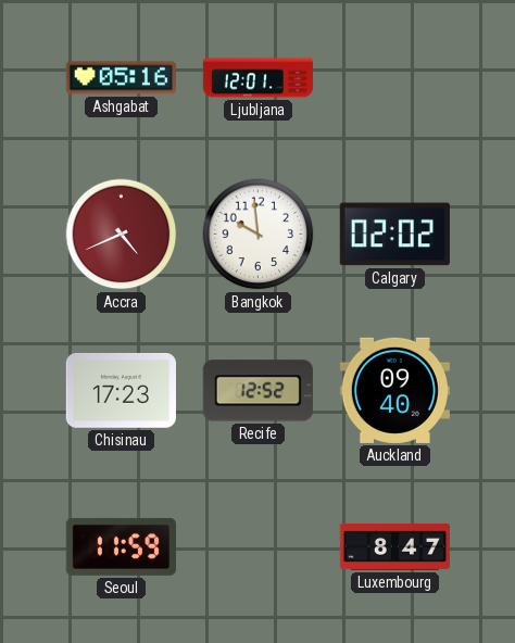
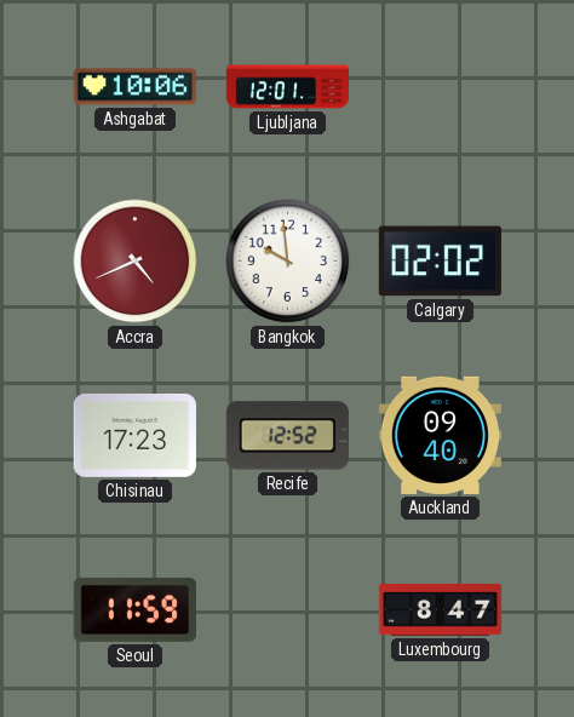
Ashgabat: 05:16 -> 10:06
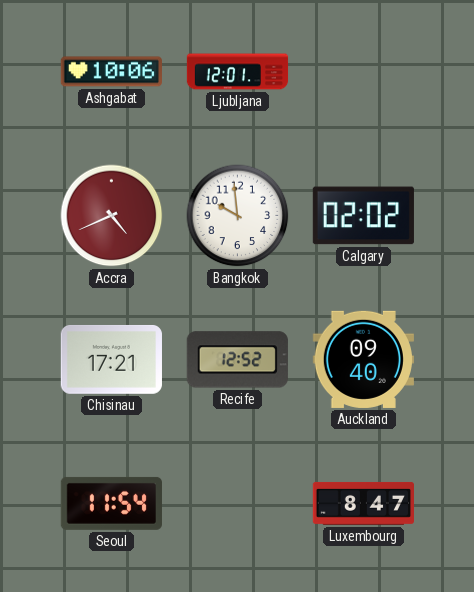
Chisinau: 17:23 -> 17:21
Seoul: 11:59 -> 11:54
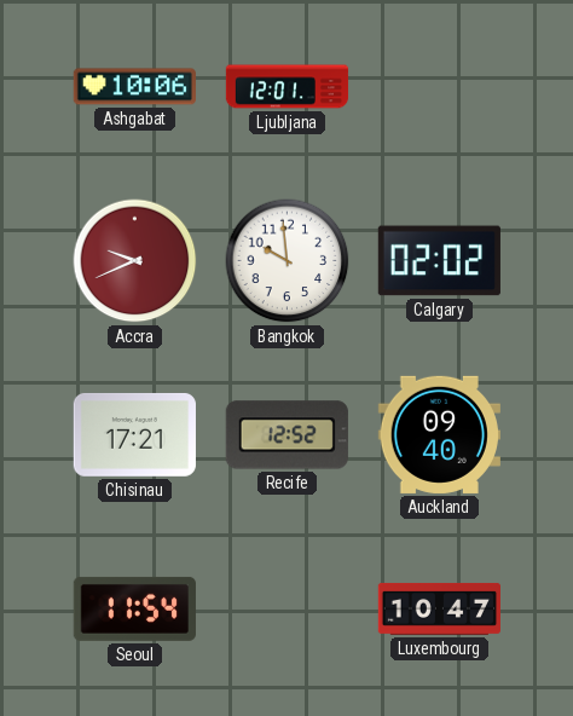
Accra: 4:41 -> 9:41
Luxembourg: 8:47 -> 10:47
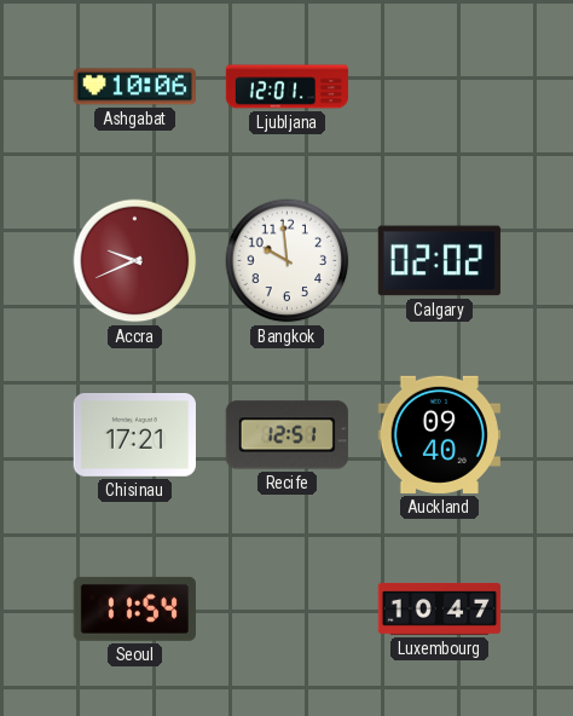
Recife: 12:52 -> 12:51
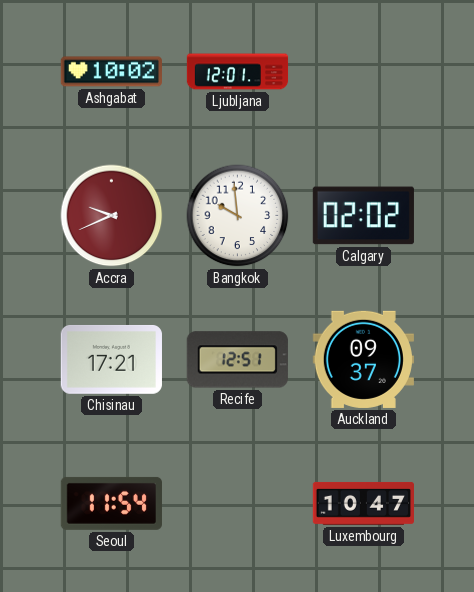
Ashgabat: 10:06 -> 10:02
Auckland: 09:40 -> 09:37
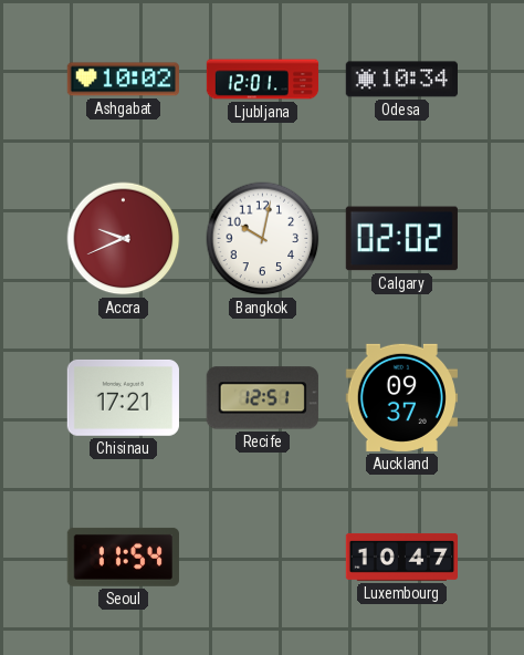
Odesa: none -> 10:34
Bangkok: 9:59 -> 10:02
